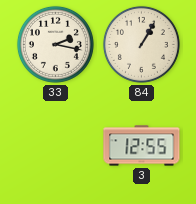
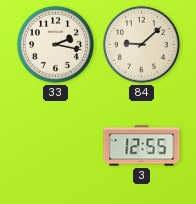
84: 1:05 -> 9:08
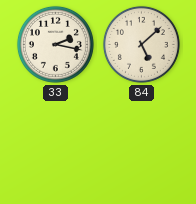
84: 9:08 -> 5:08
3: 12:55 -> none
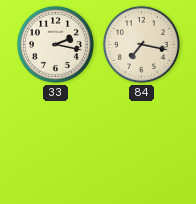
84: 5:08 -> 7:17
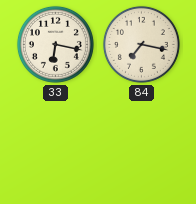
33: 2:17 -> 6:17
